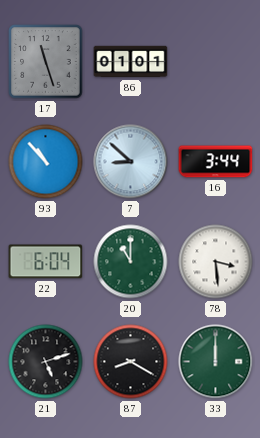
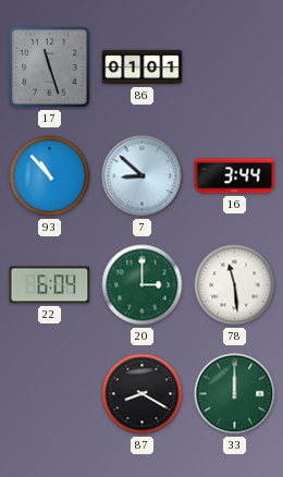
20: 11:00 -> 3:00
78: 3:29 -> 11:29
21: 5:12 -> none
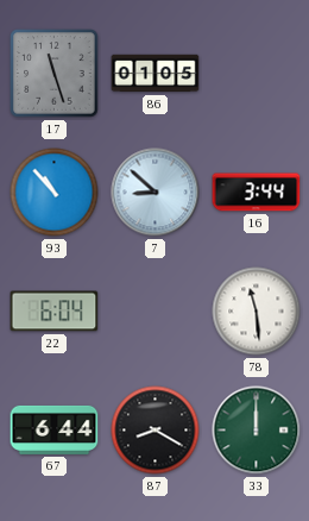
86: 01:01 -> 01:05
20: 3:00 -> none
67: none -> 6:44
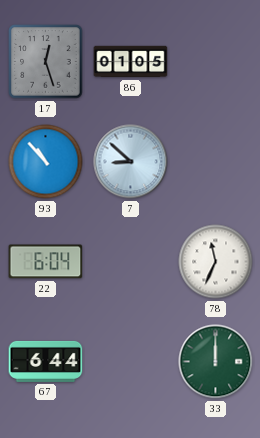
17: 11:27 -> 12:27
16: 3:44 -> none
78: 11:29 -> 11:34
87: 8:20 -> none
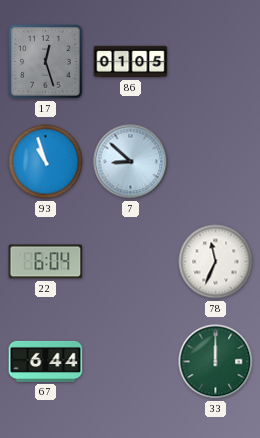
93: 10:53 -> 10:57
